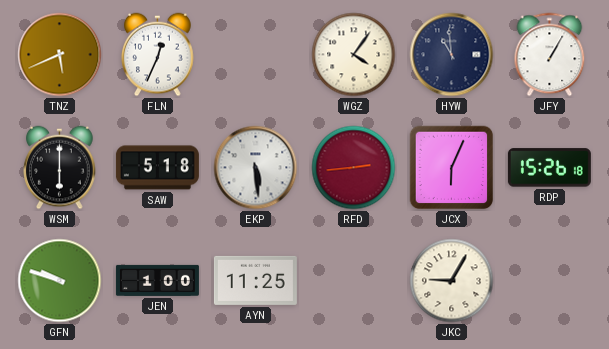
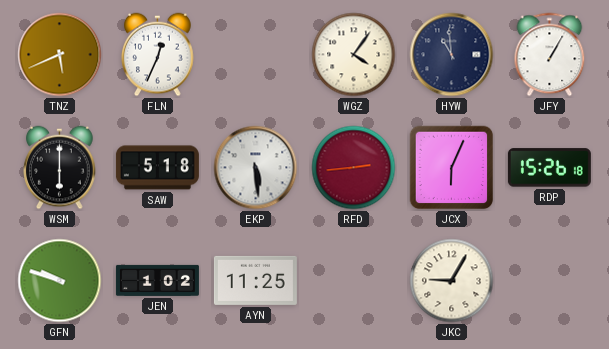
JEN: 1:00 -> 1:02
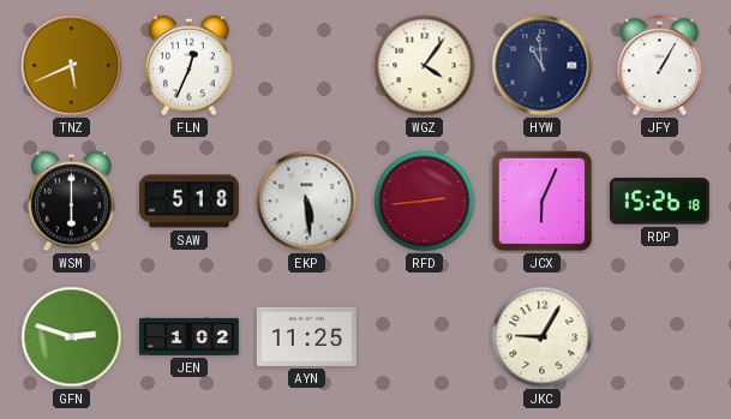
GFN: 9:48 -> 2:48
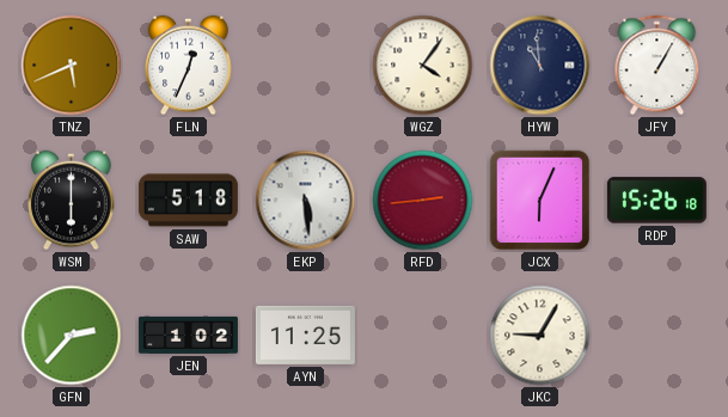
GFN: 2:48 -> 2:37
